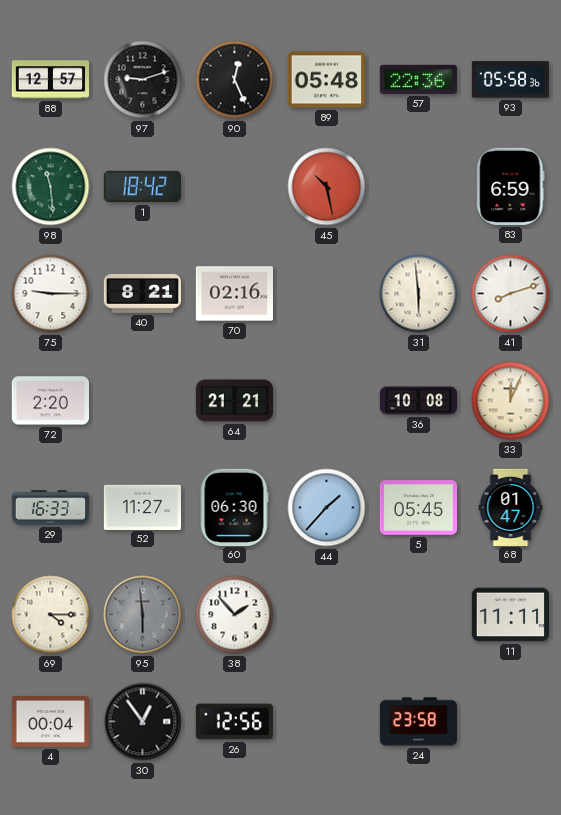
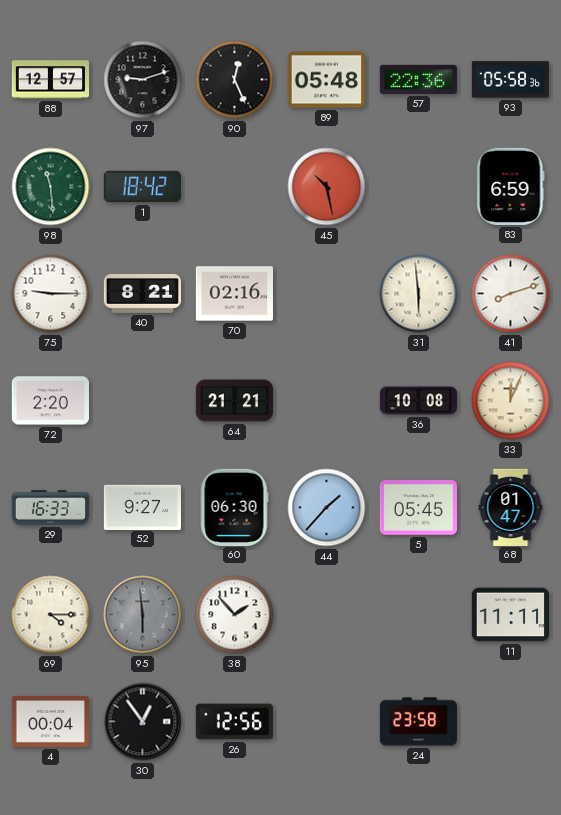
52: 11:27 -> 9:27
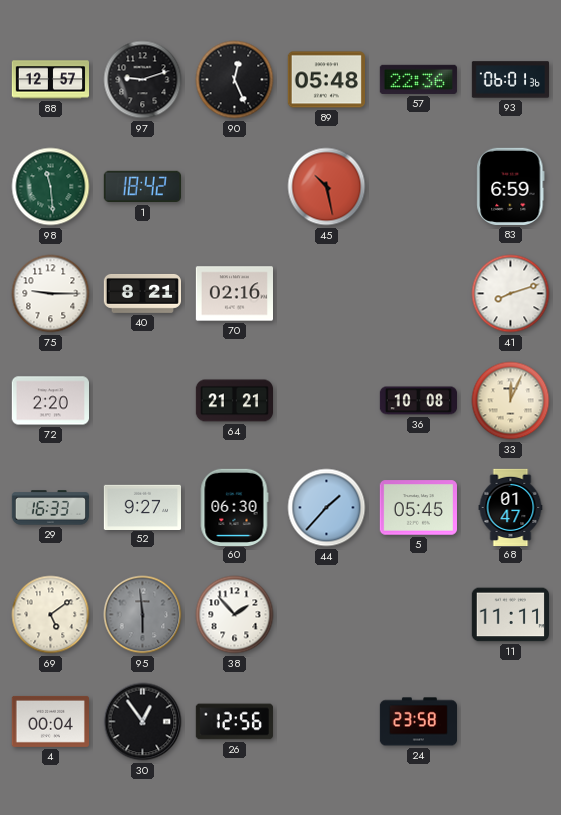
93: 05:58 -> 06:01
31: 5:59 -> none
69: 4:15 -> 5:09
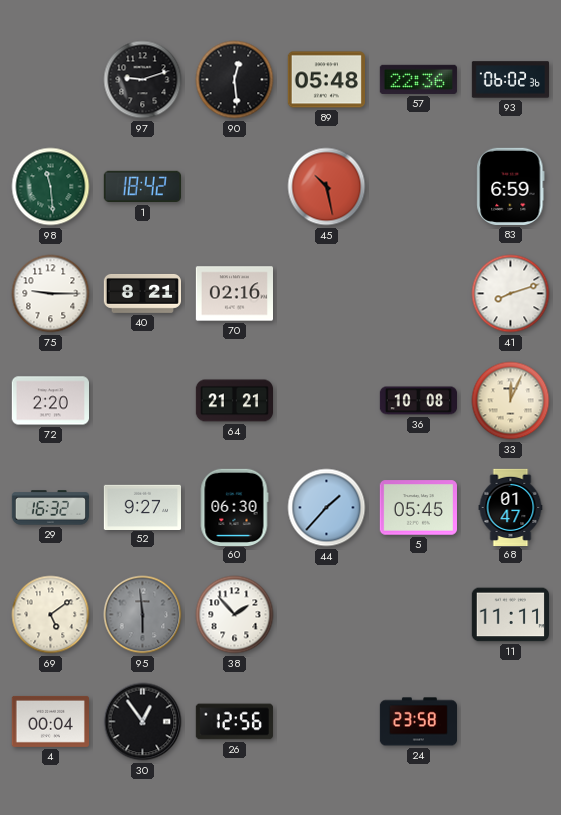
88: 12:57 -> none
90: 12:26 -> 12:29
93: 06:01 -> 06:02
29: 16:33 -> 16:32
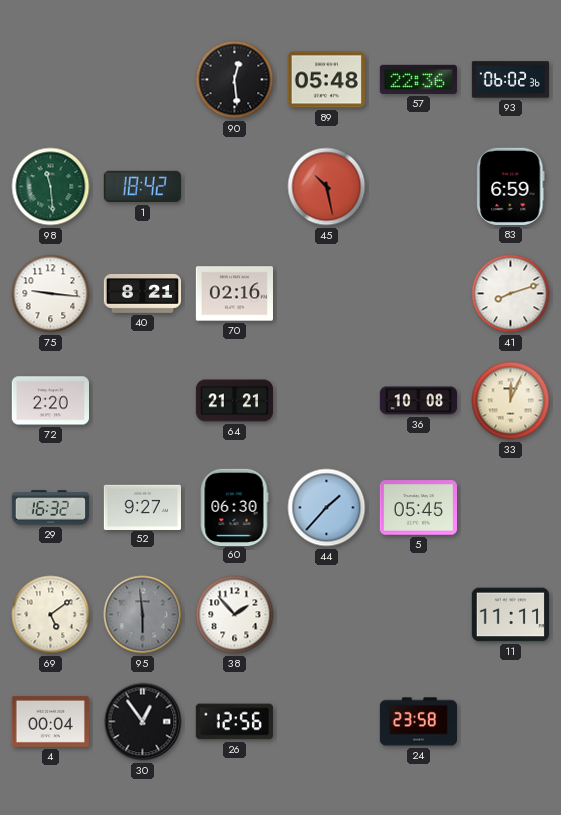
97: 9:12 -> none
75: 9:15 -> 9:16
68: 01:47 -> none
